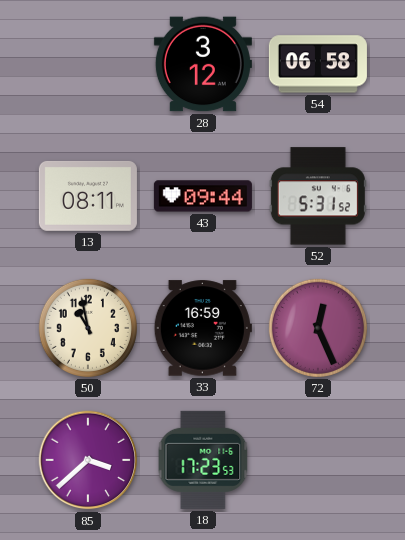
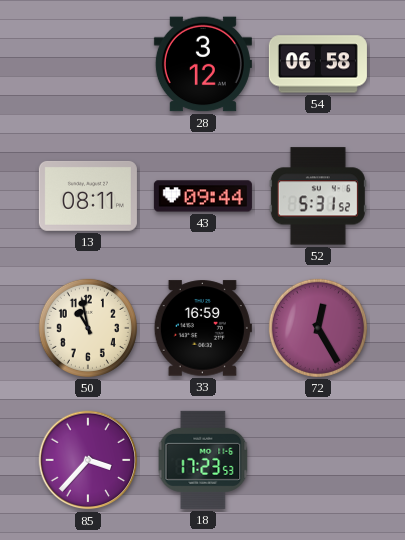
72: 12:26 -> 12:25
85: 3:38 -> 3:37
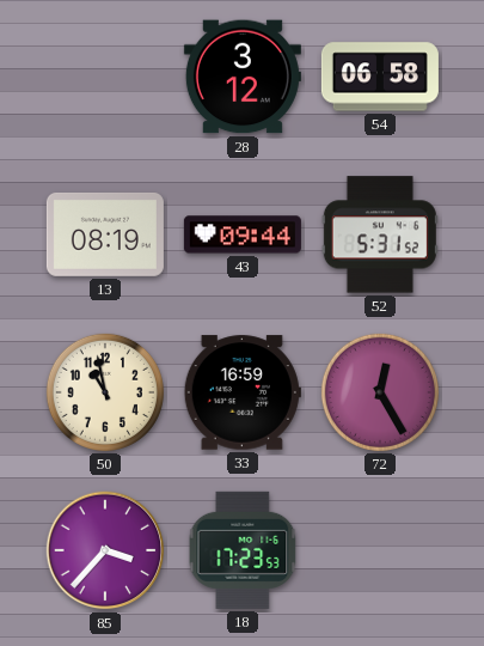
13: 08:11 -> 08:19
